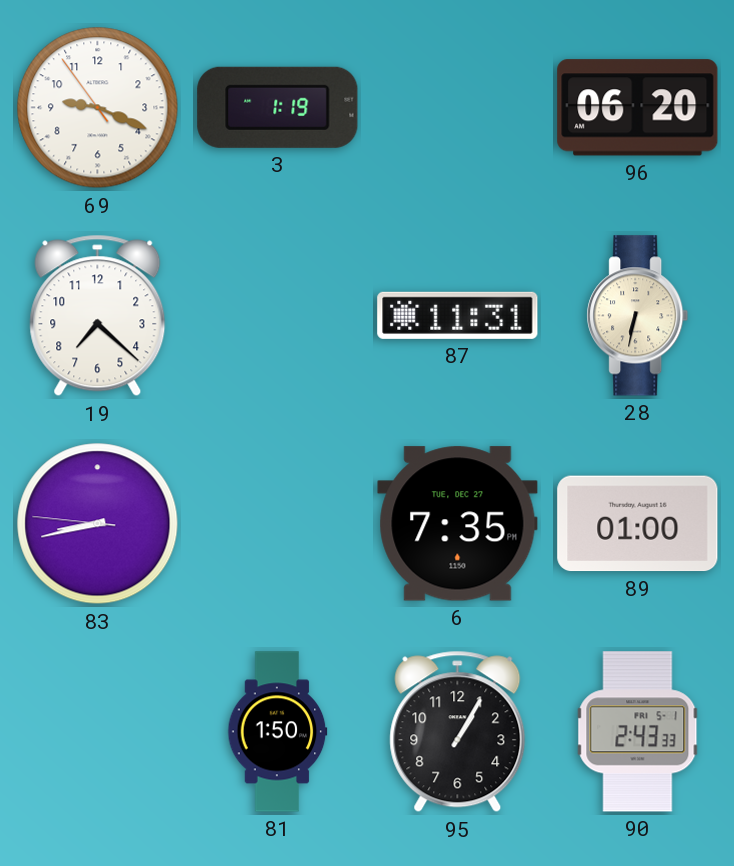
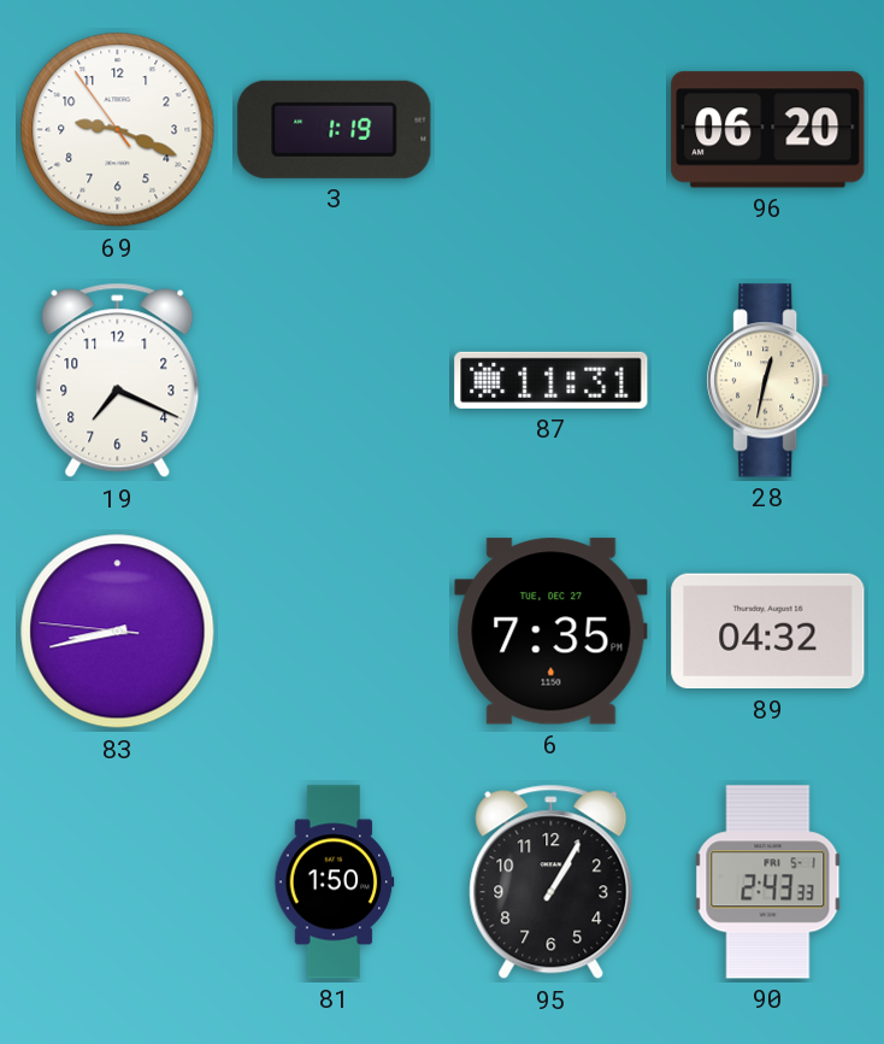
19: 7:22 -> 7:19
28: 6:32 -> 12:32
89: 01:00 -> 04:32
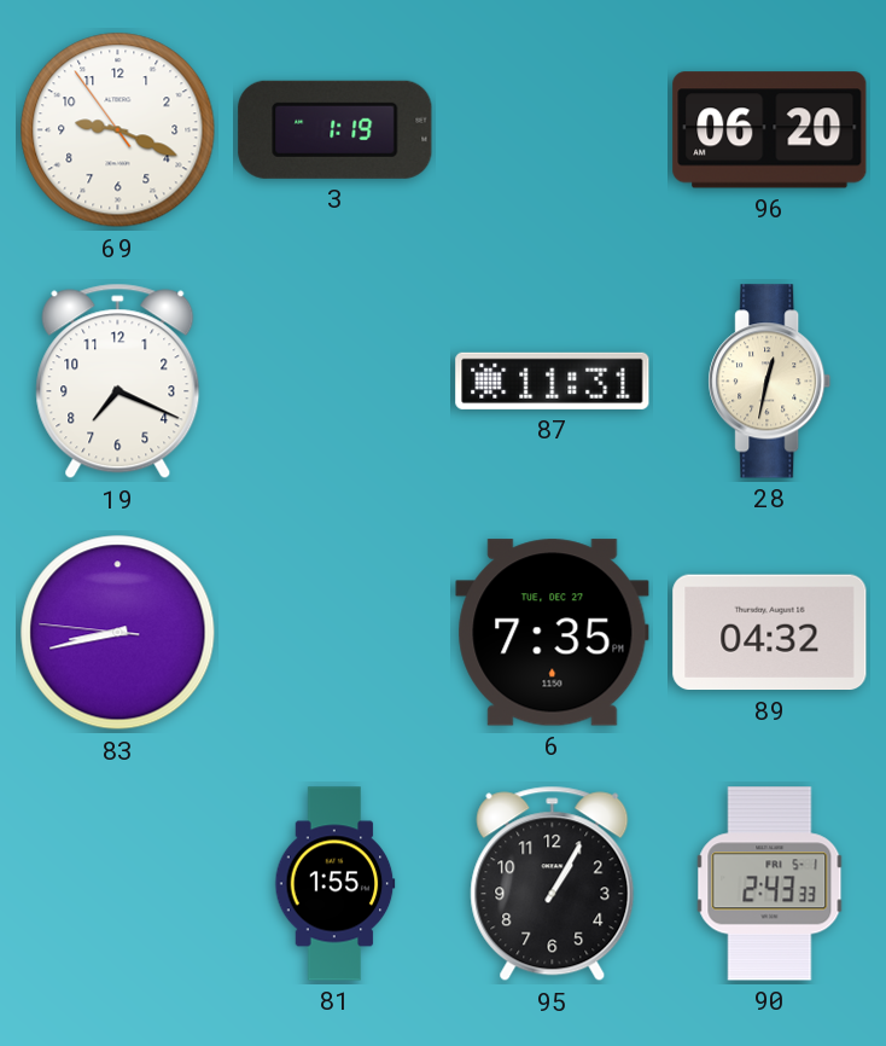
81: 1:50 -> 1:55
